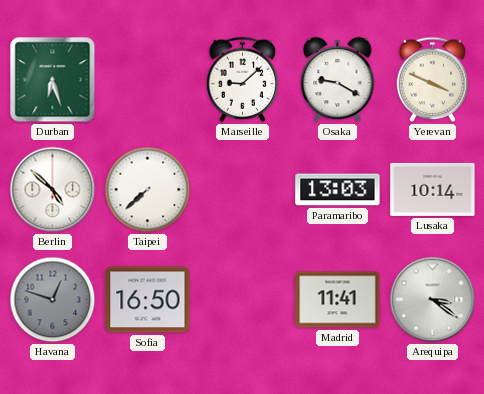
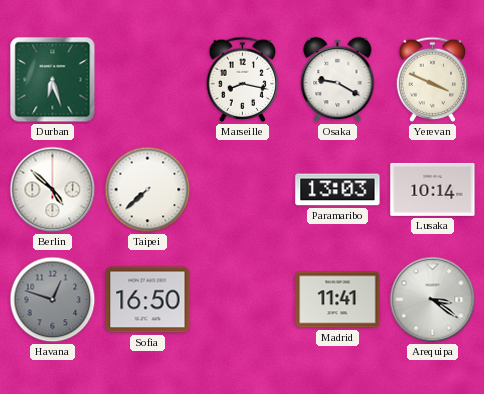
Marseille: 9:08 -> 8:17
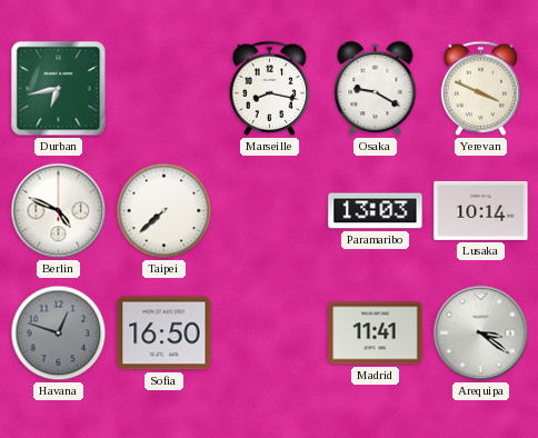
Durban: 6:27 -> 6:43
Berlin: 4:52 -> 4:49
